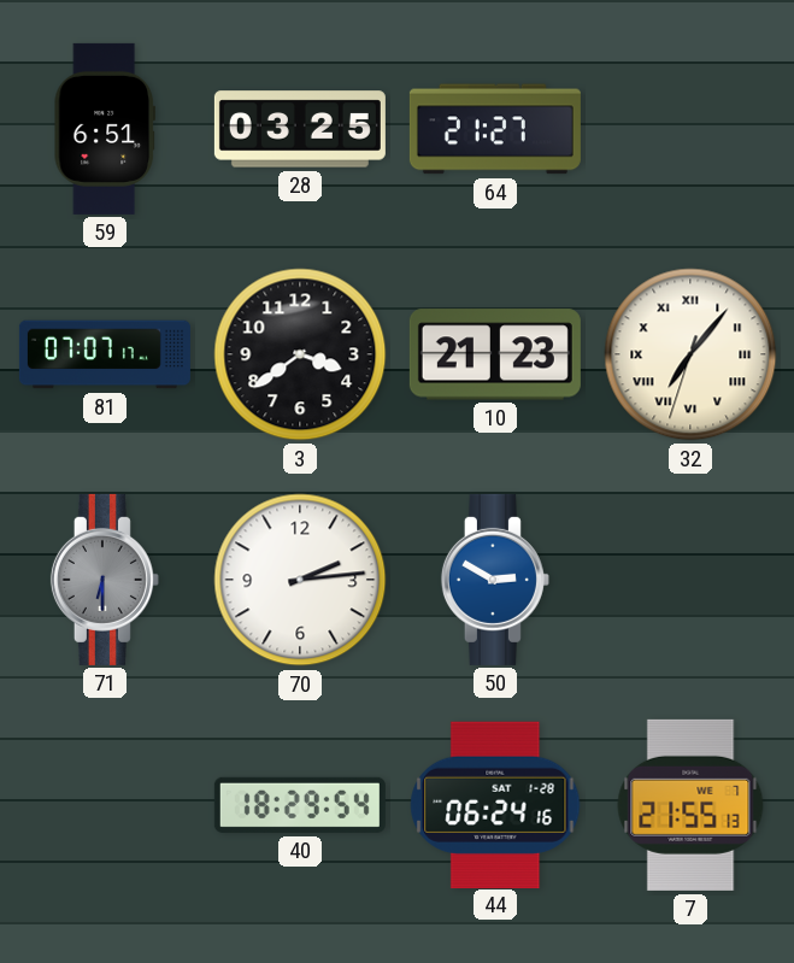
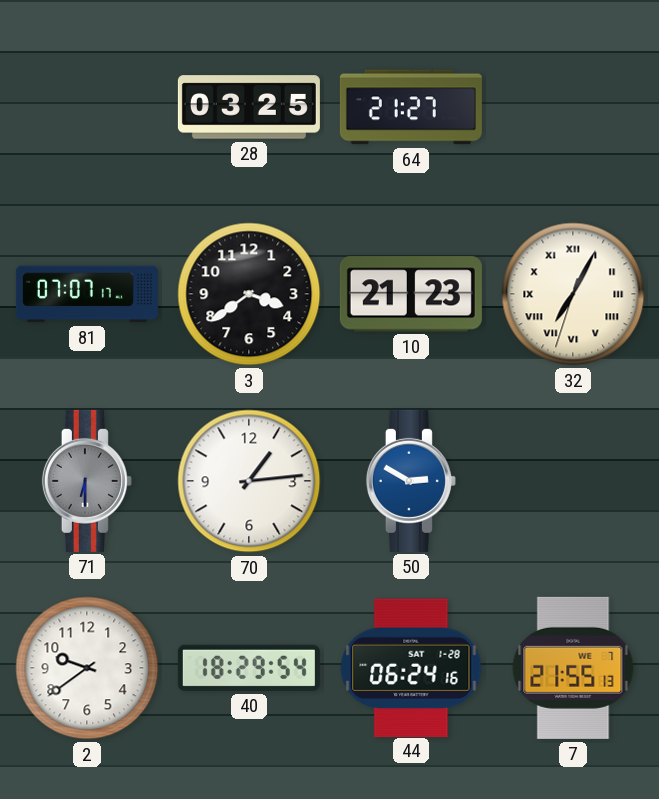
59: 6:51 -> none
32: 7:06 -> 7:04
70: 2:14 -> 1:14
2: none -> 9:39
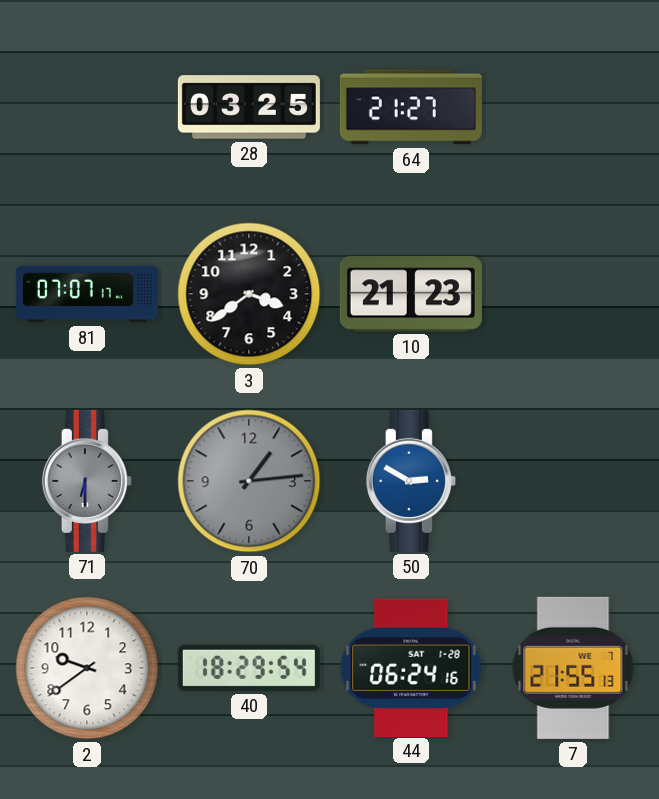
32: 7:04 -> none
70 dial: white -> grey
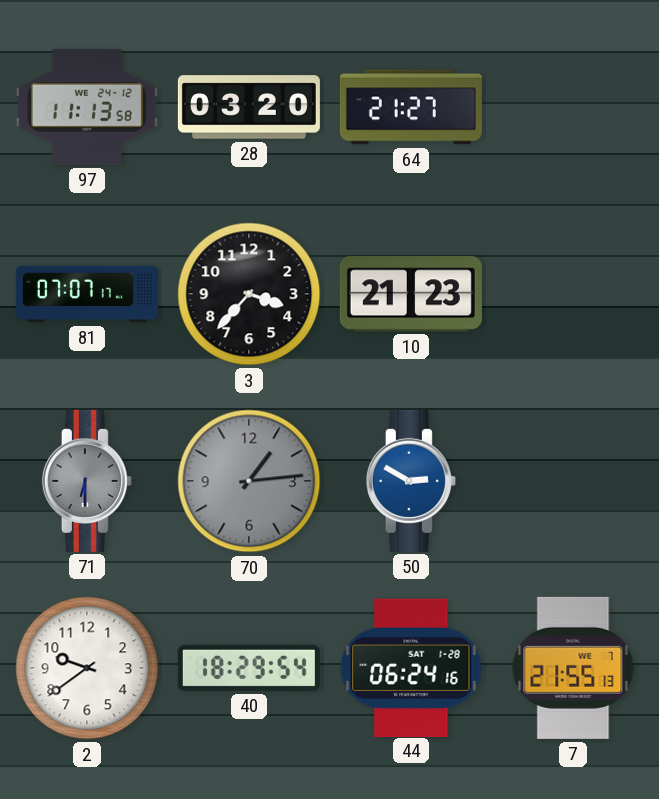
97: none -> 11:13
28: 03:25 -> 03:20
3: 3:39 -> 3:37
